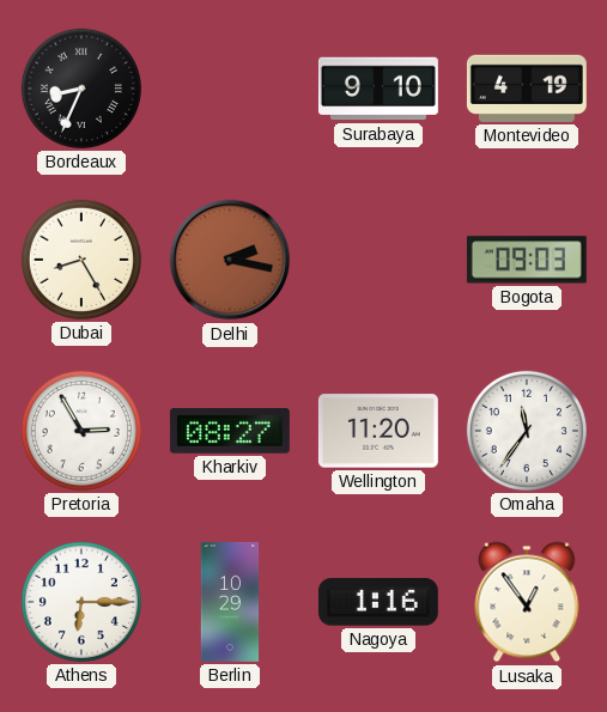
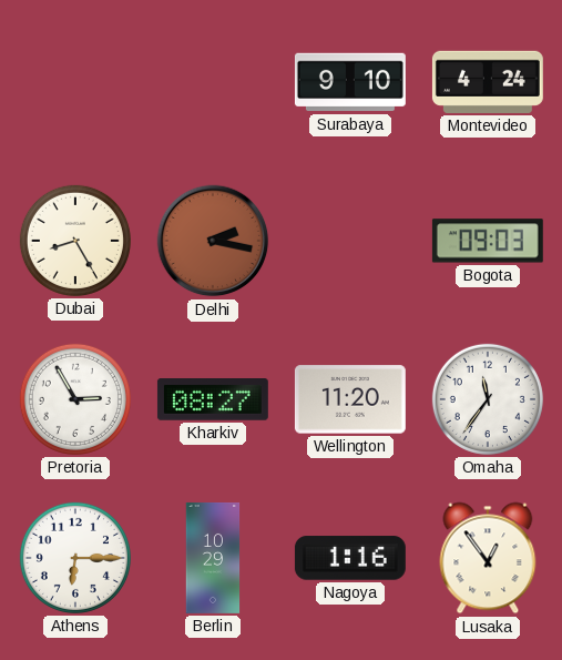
Bordeaux: 8:34 -> none
Montevideo: 4:19 -> 4:24
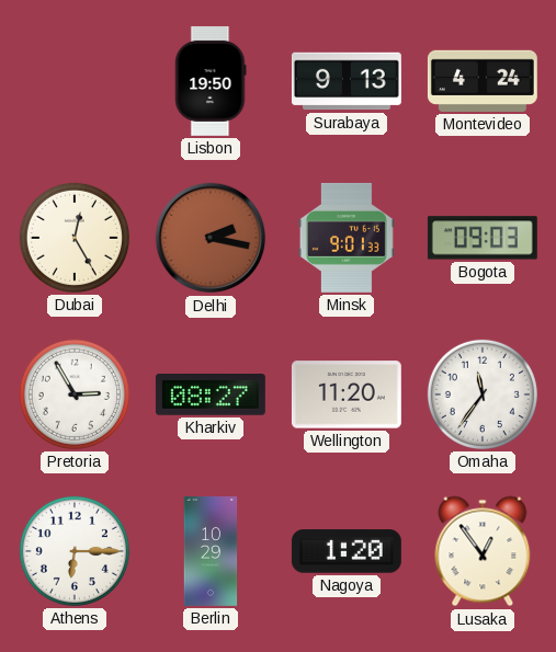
Lisbon: none -> 19:50
Surabaya: 9:10 -> 9:13
Dubai: 8:25 -> 12:25
Minsk: none -> 9:01
Nagoya: 1:16 -> 1:20
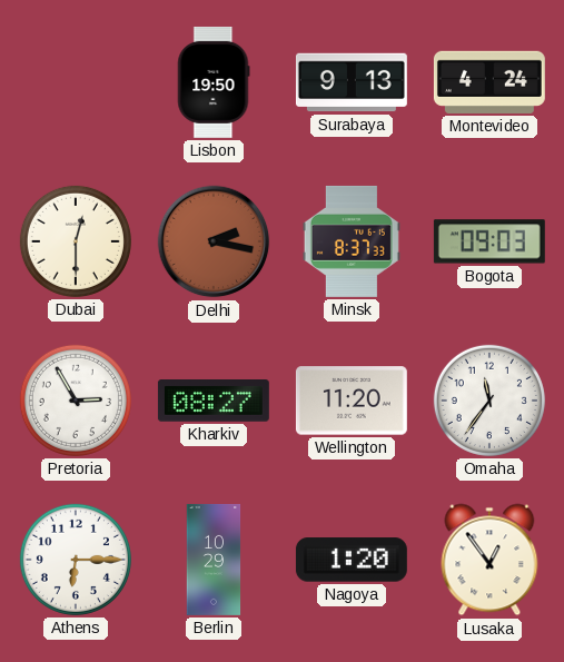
Dubai: 12:25 -> 12:30
Minsk: 9:01 -> 8:37
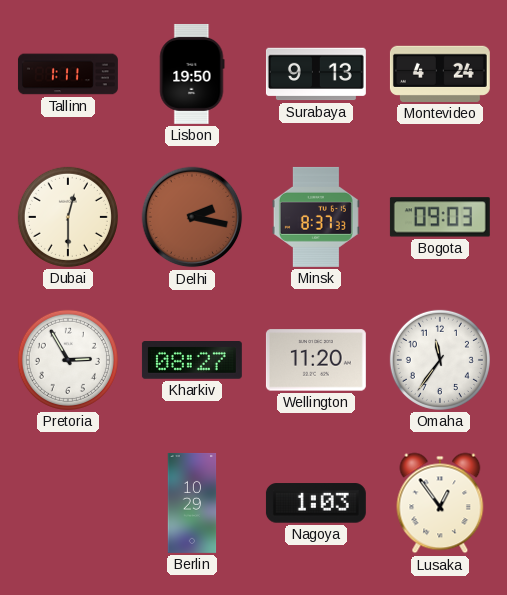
Tallinn: none -> 1:11
Athens: 6:15 -> none
Nagoya: 1:20 -> 1:03
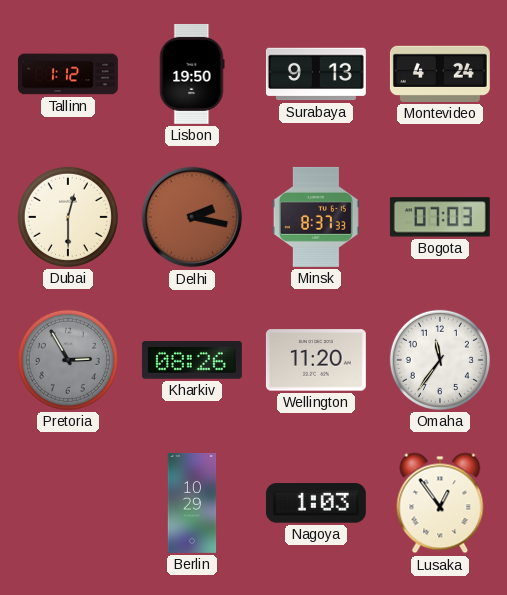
Tallinn: 1:11 -> 1:12
Bogota: 09:03 -> 07:03
Pretoria dial: white -> grey
Kharkiv: 08:27 -> 08:26
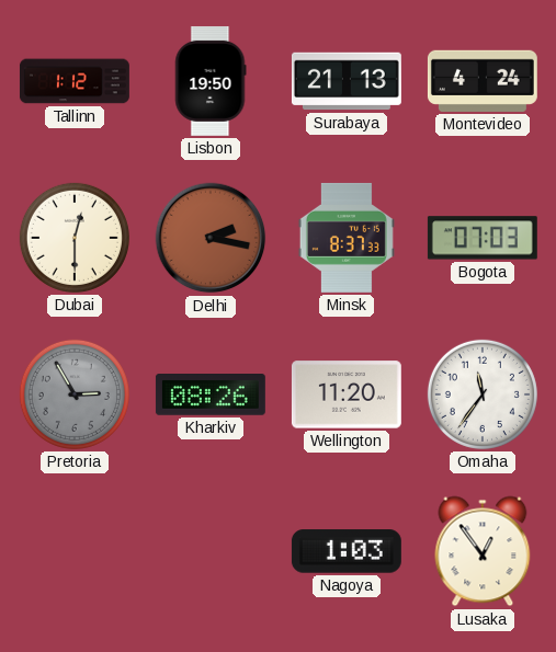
Surabaya: 9:13 -> 21:13
Berlin: 10:29 -> none
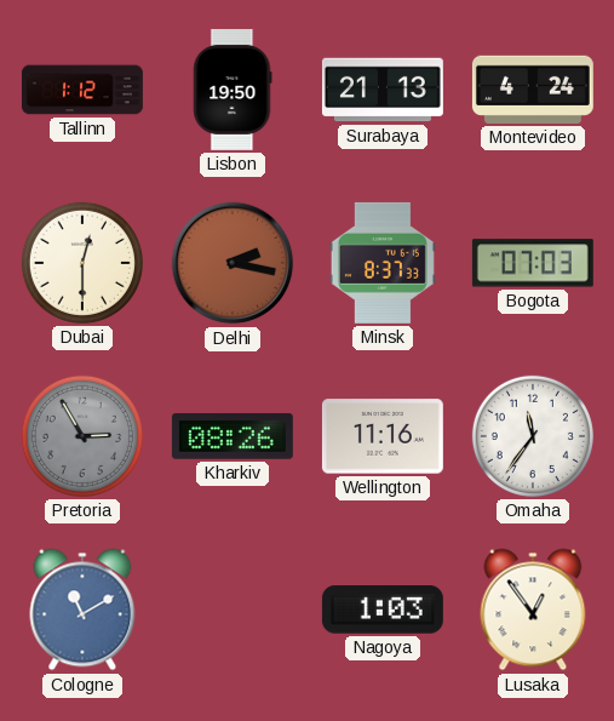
Wellington: 11:20 -> 11:16
Cologne: none -> 11:10
